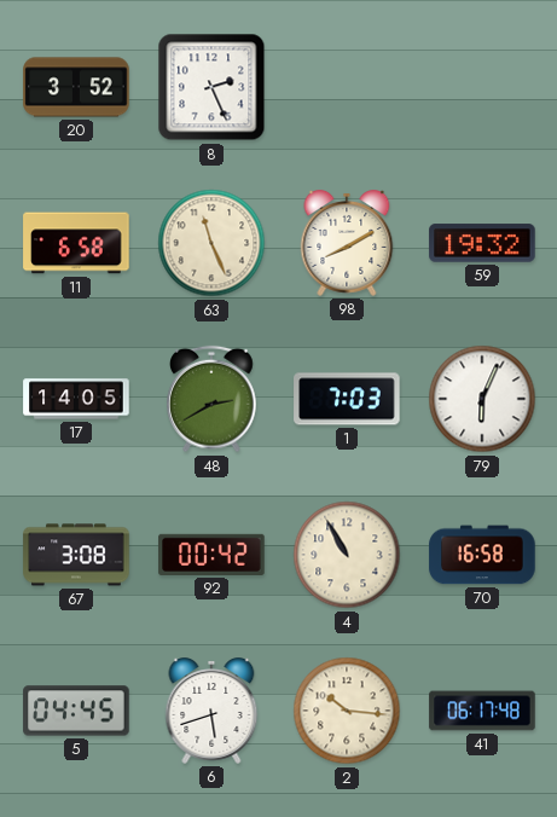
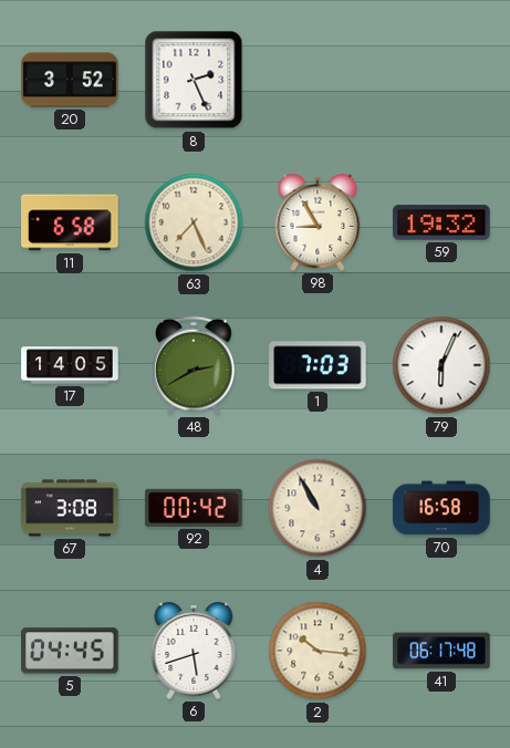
63: 11:26 -> 7:26
98: 8:10 -> 8:55
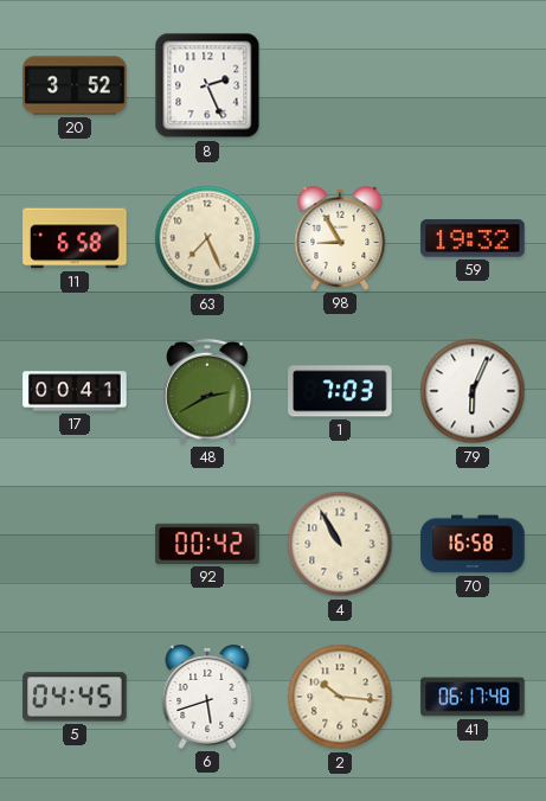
17: 14:05 -> 00:41
67: 3:08 -> none
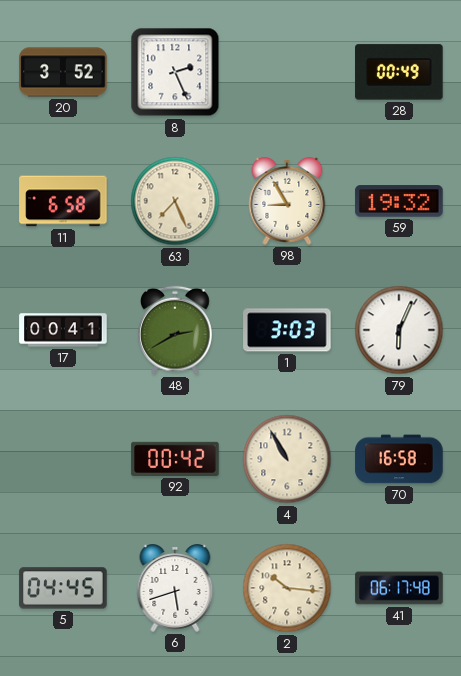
28: none -> 00:49
1: 7:03 -> 3:03
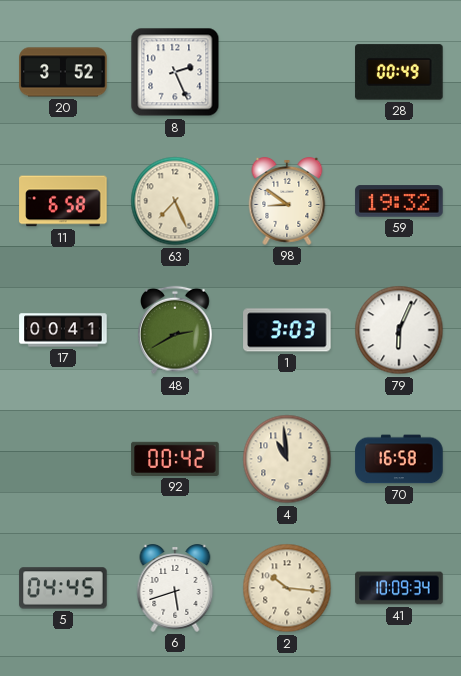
98: 8:55 -> 8:51
4: 10:55 -> 10:59
41: 06:17 -> 10:09
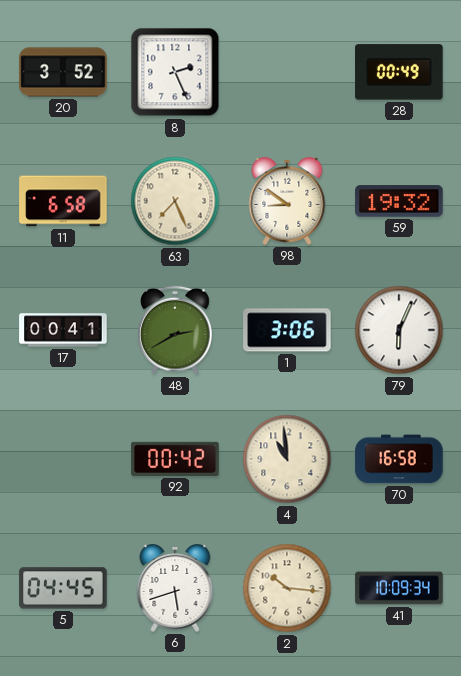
1: 3:03 -> 3:06
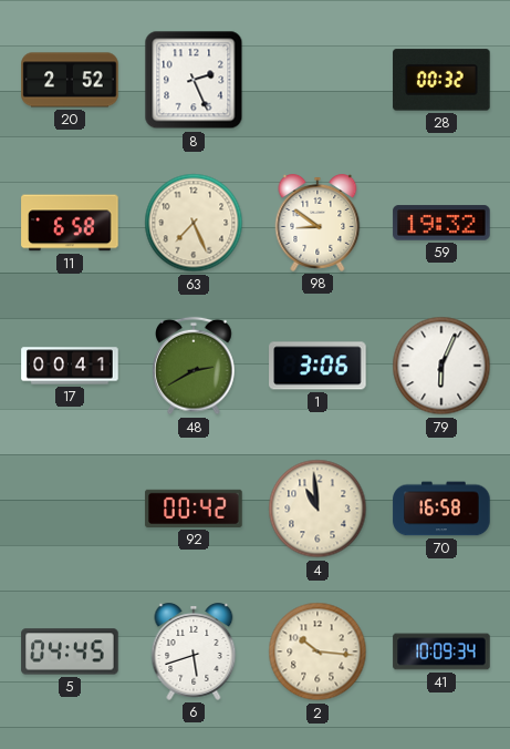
20: 3:52 -> 2:52
28: 00:49 -> 00:32
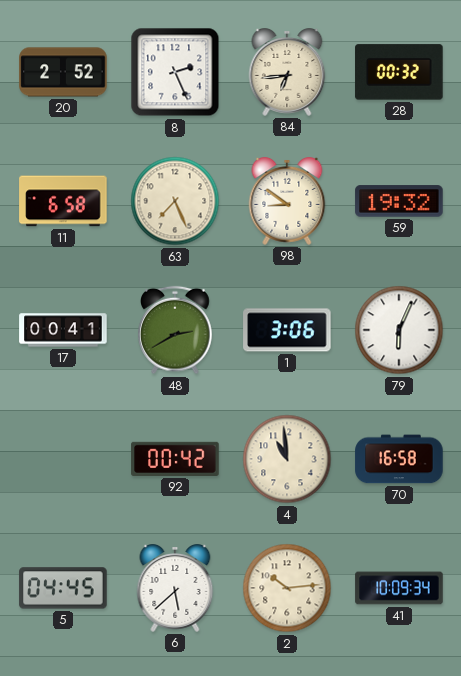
84: none -> 6:44
6: 5:42 -> 5:38
2: 10:16 -> 10:14
